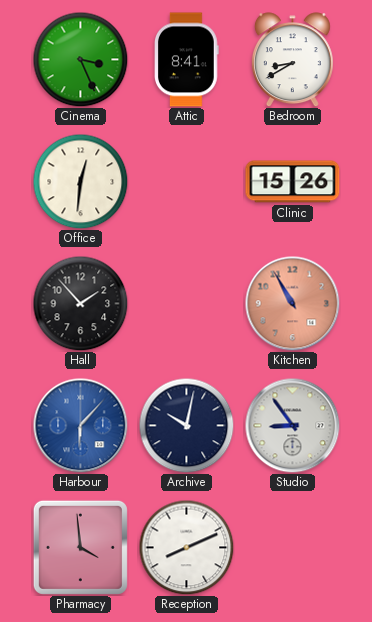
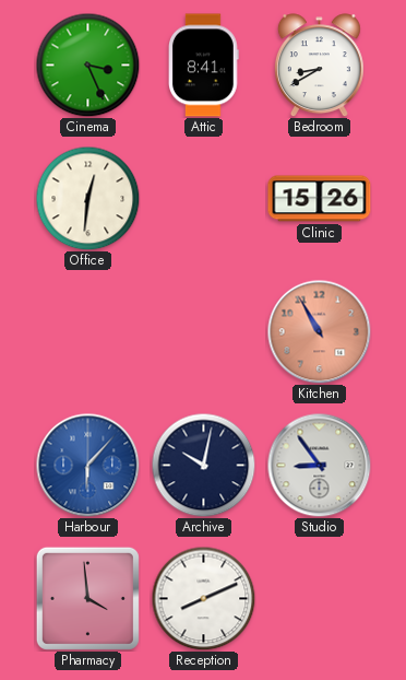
Hall: 1:53 -> none
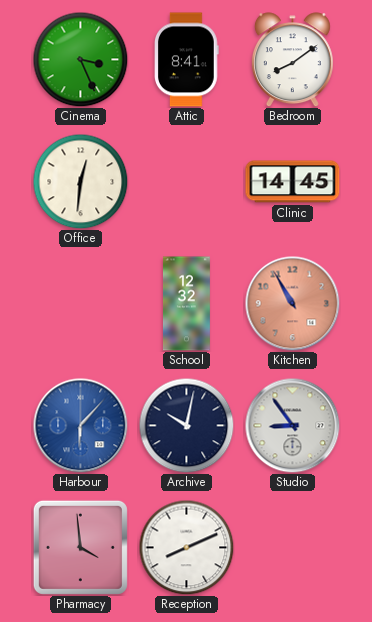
Bedroom: 8:40 -> 8:09
Clinic: 15:26 -> 14:45
School: none -> 12:32
